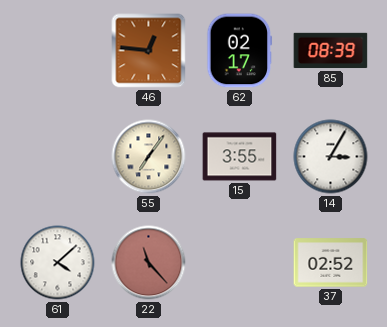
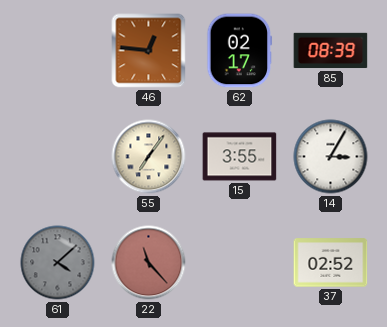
61 dial: white -> grey
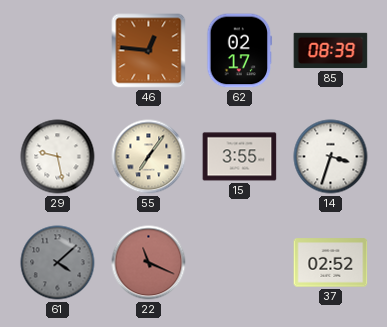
29: none -> 9:28
14: 3:05 -> 3:33
22: 11:23 -> 11:19
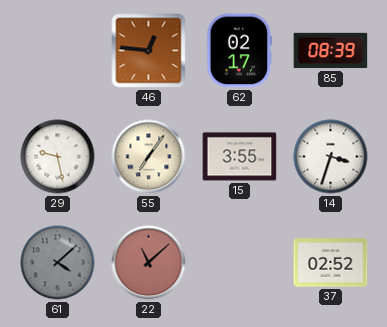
22: 11:19 -> 11:08
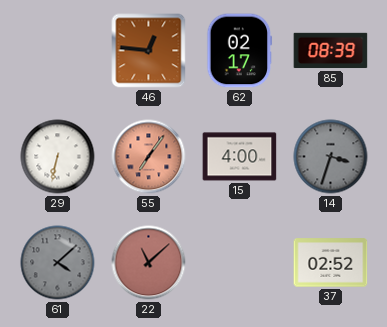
29: 9:28 -> 6:32
55 dial: cream -> salmon
15: 3:55 -> 4:00
14 dial: white -> grey
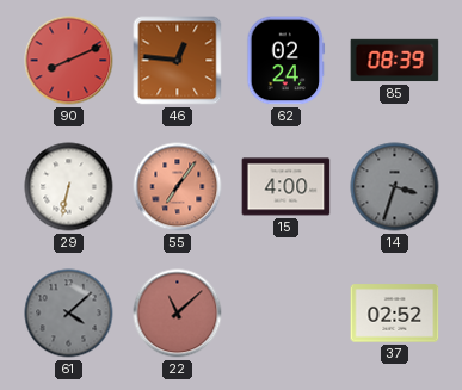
90: none -> 8:11
62: 02:17 -> 02:24
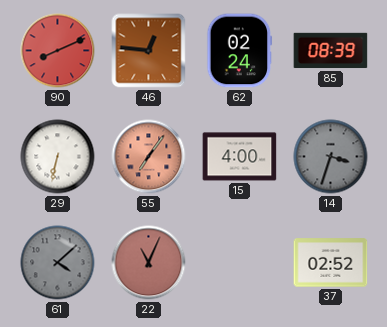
22: 11:08 -> 11:04
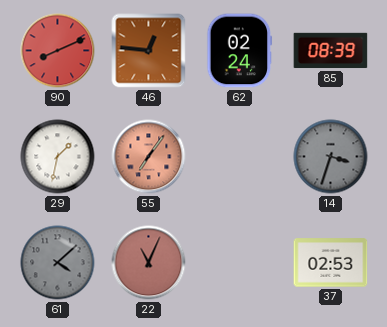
29: 6:32 -> 1:32
15: 4:00 -> none
37: 02:52 -> 02:53
